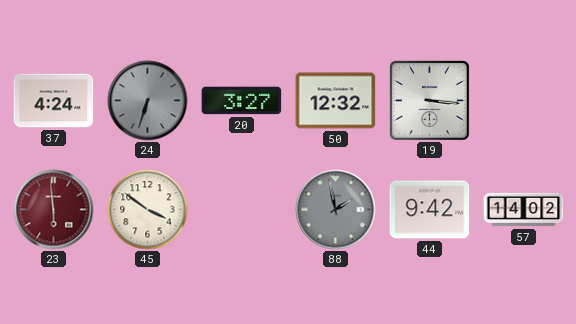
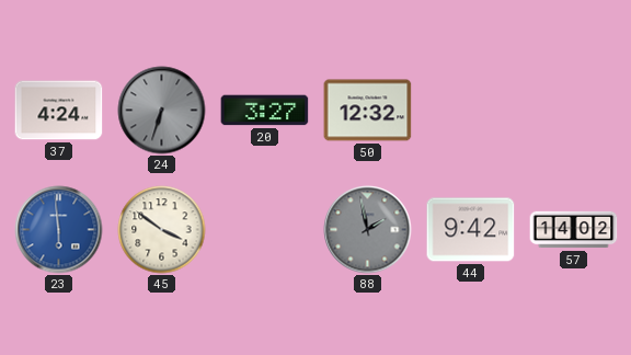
19: 3:16 -> none
23 dial: burgundy -> blue
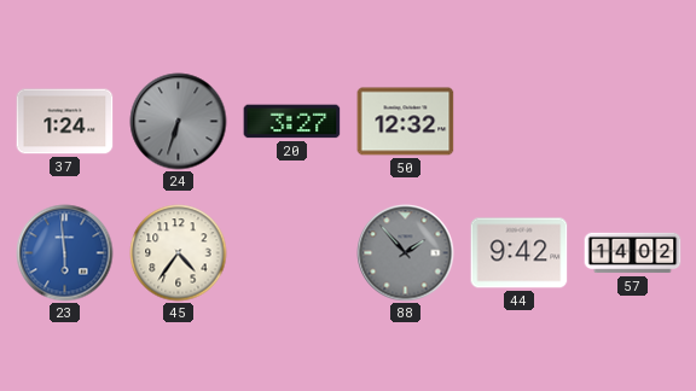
37: 4:24 -> 1:24
45: 3:51 -> 4:36
88: 1:58 -> 1:53
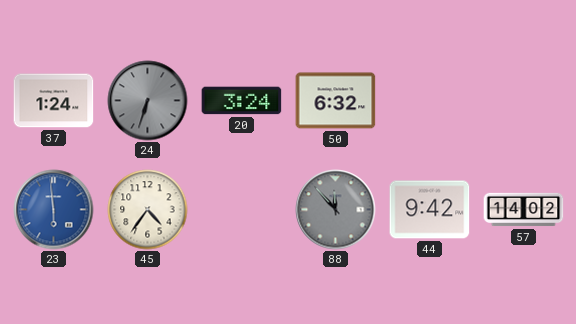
20: 3:27 -> 3:24
50: 12:32 -> 6:32
88: 1:53 -> 11:53
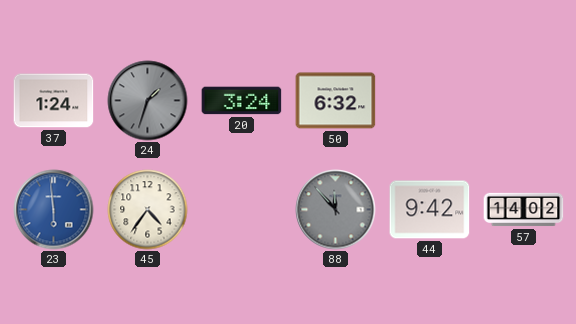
24: 6:33 -> 1:33
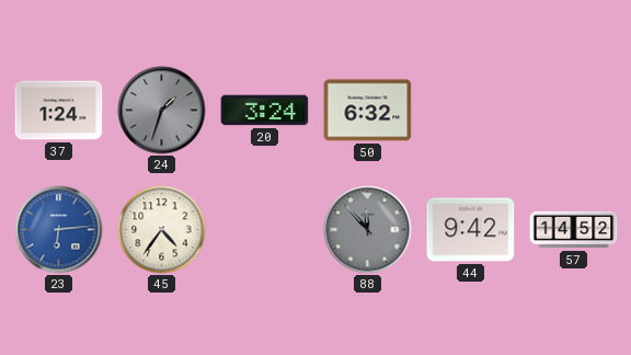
23: 5:59 -> 6:14
57: 14:02 -> 14:52
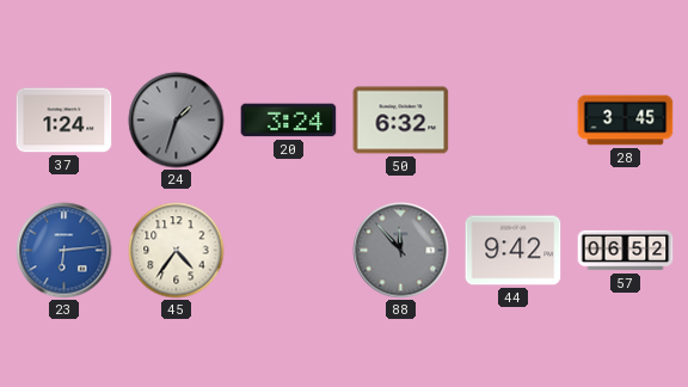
28: none -> 3:45
57: 14:52 -> 06:52
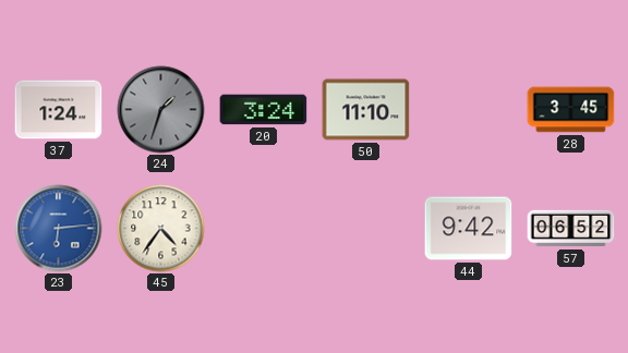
50: 6:32 -> 11:10
88: 11:53 -> none
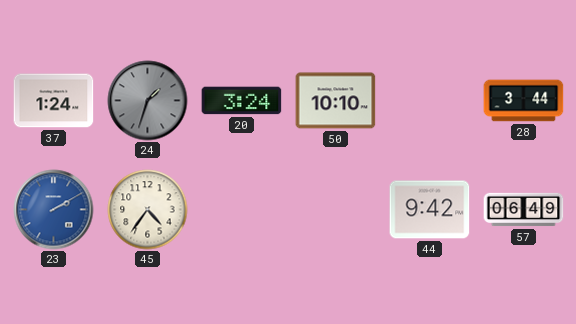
50: 11:10 -> 10:10
28: 3:45 -> 3:44
23: 6:14 -> 2:10
57: 06:52 -> 06:49
